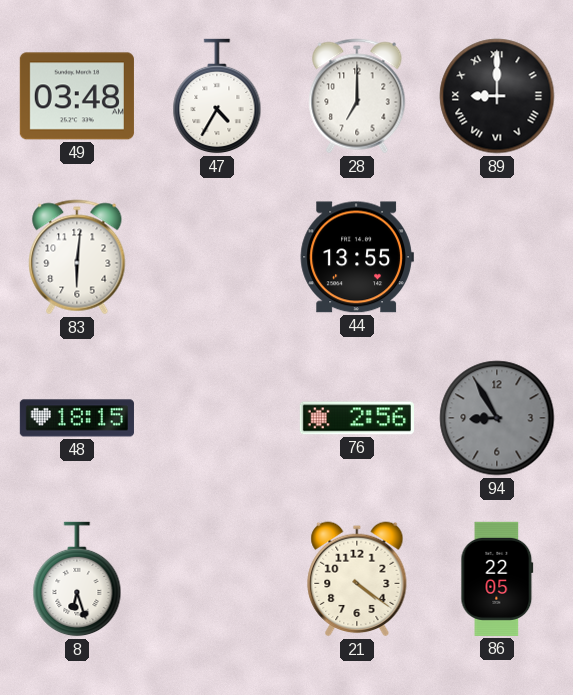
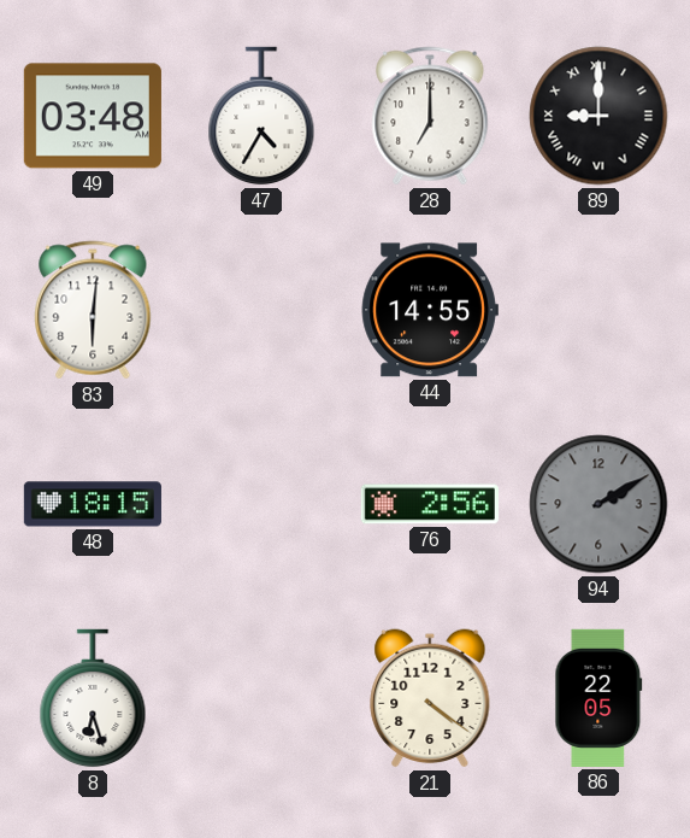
44: 13:55 -> 14:55
94: 8:55 -> 2:10
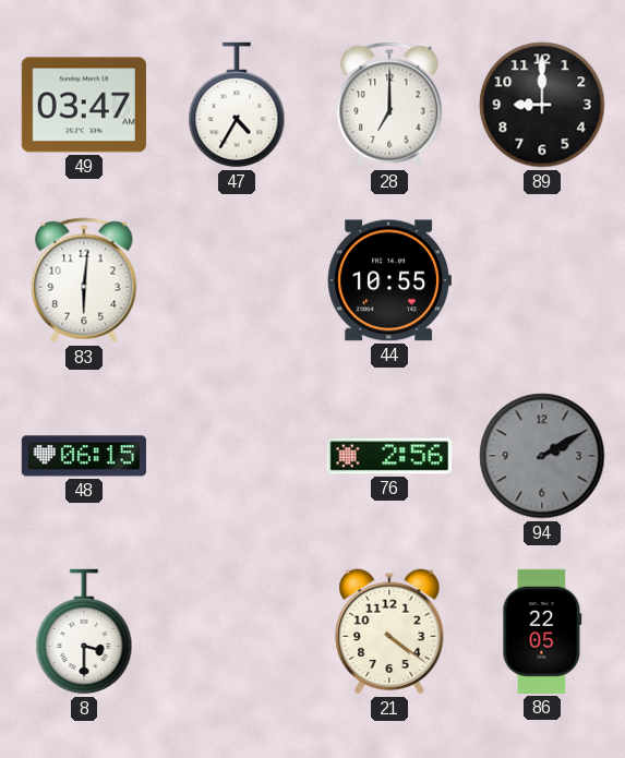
49: 03:48 -> 03:47
89 numerals: Roman -> Arabic
44: 14:55 -> 10:55
48: 18:15 -> 06:15
8: 6:27 -> 3:30
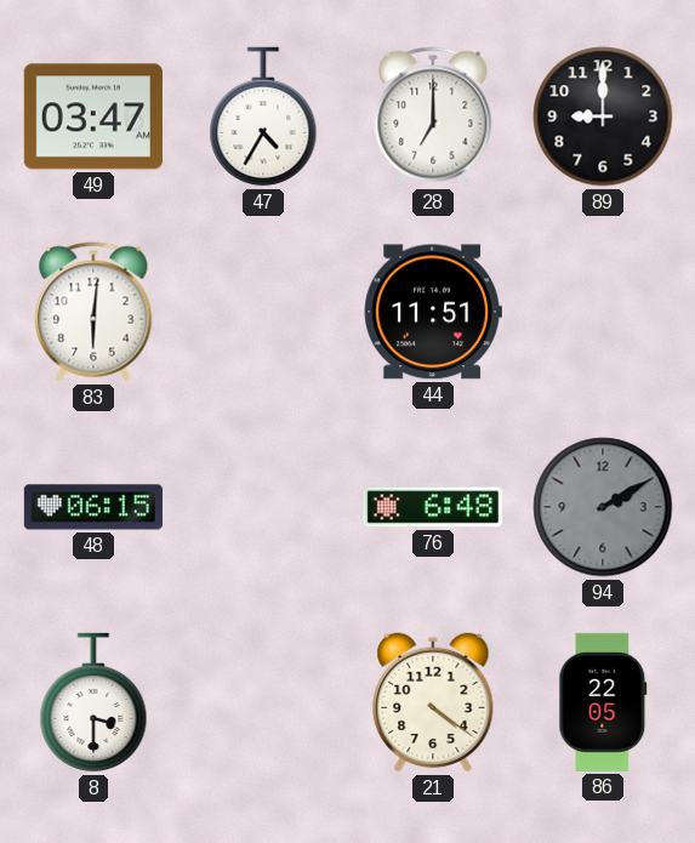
44: 10:55 -> 11:51
76: 2:56 -> 6:48
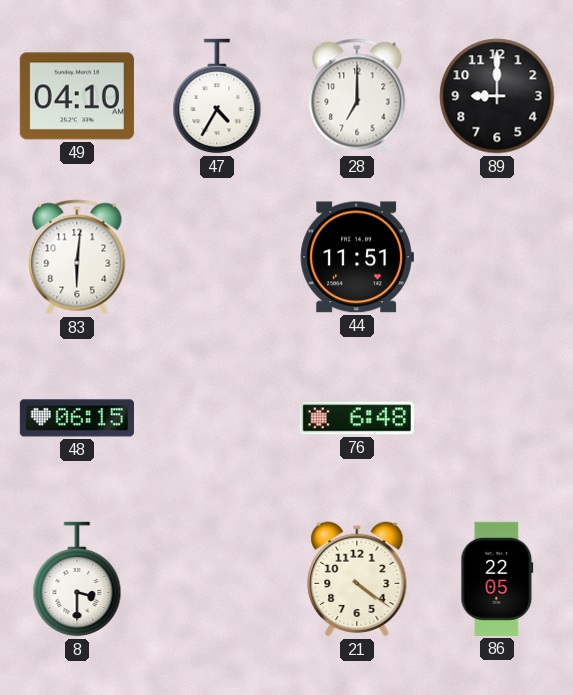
49: 03:47 -> 04:10
94: 2:10 -> none
